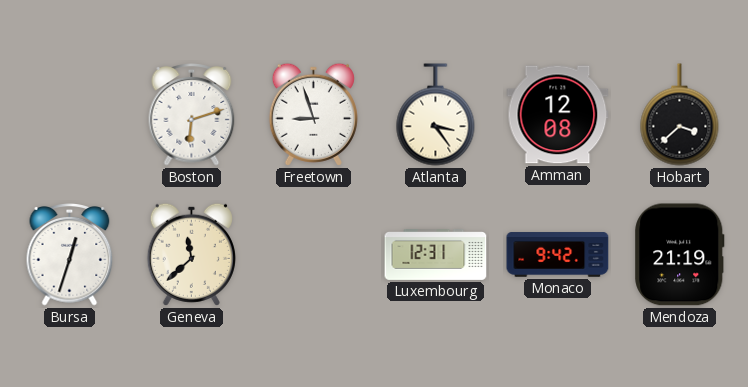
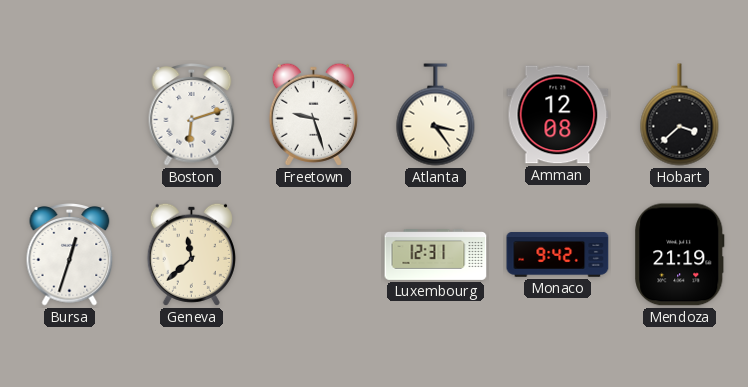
Freetown: 8:57 -> 9:27
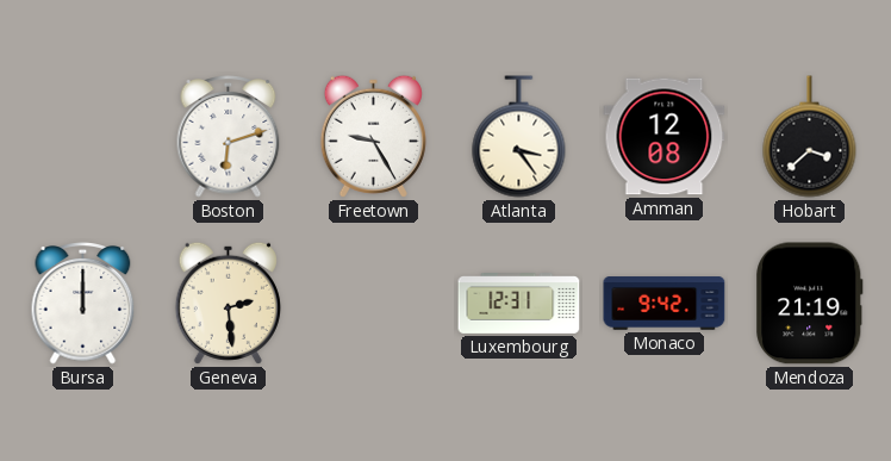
Freetown: 9:27 -> 9:25
Bursa: 12:33 -> 12:00
Geneva: 11:38 -> 2:29
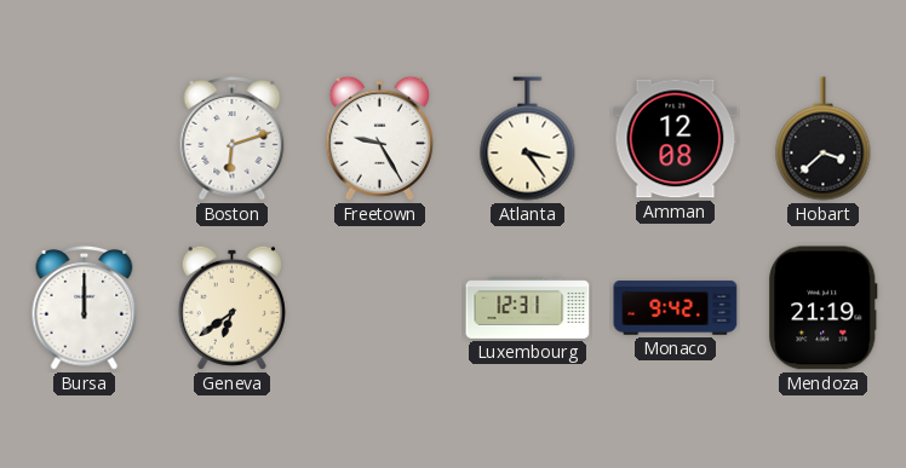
Geneva: 2:29 -> 6:39
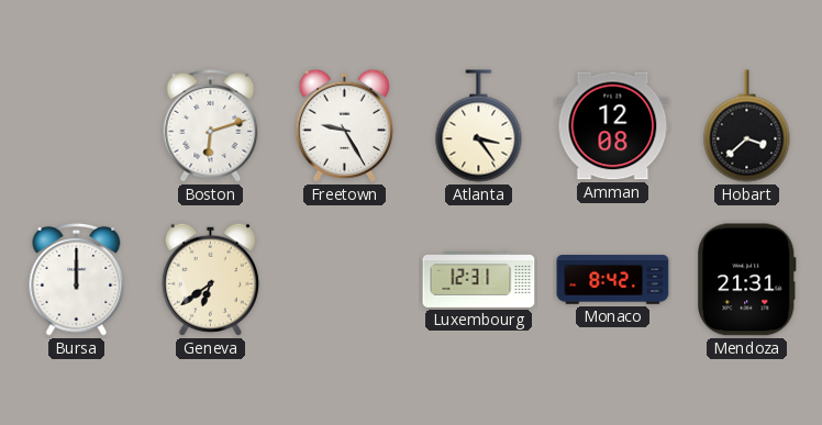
Monaco: 9:42 -> 8:42
Mendoza: 21:19 -> 21:31
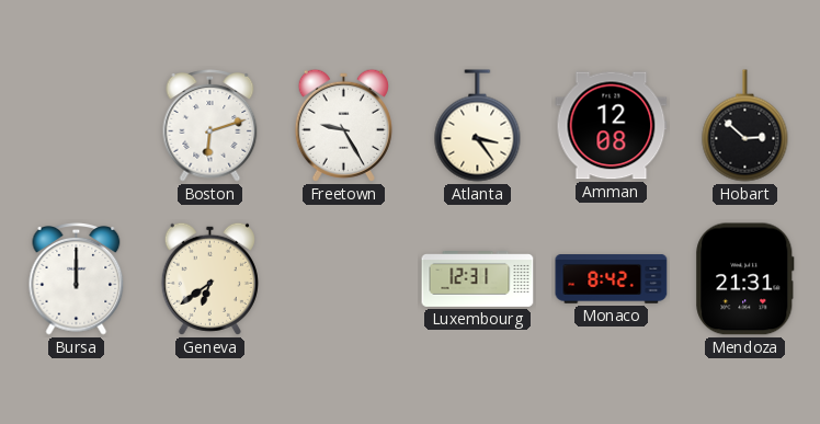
Hobart: 3:38 -> 2:52
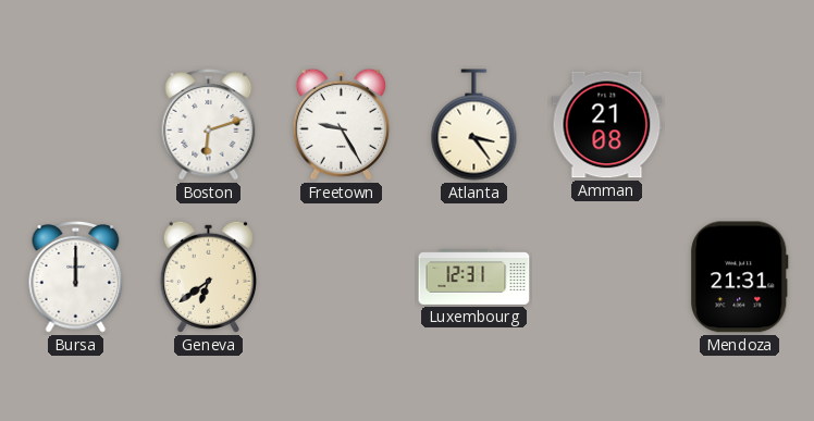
Amman: 12:08 -> 21:08
Hobart: 2:52 -> none
Monaco: 8:42 -> none
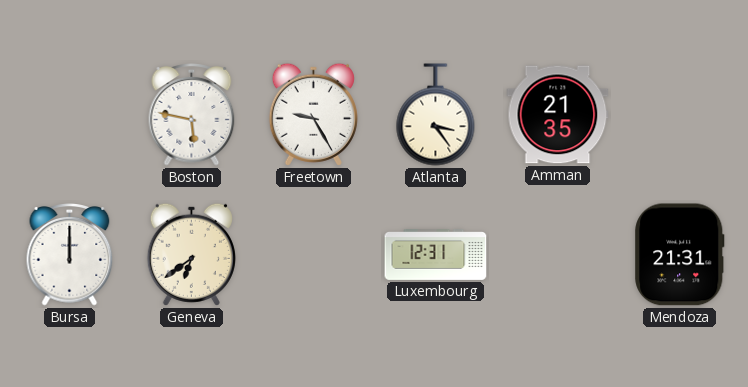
Boston: 6:12 -> 5:47
Amman: 21:08 -> 21:35
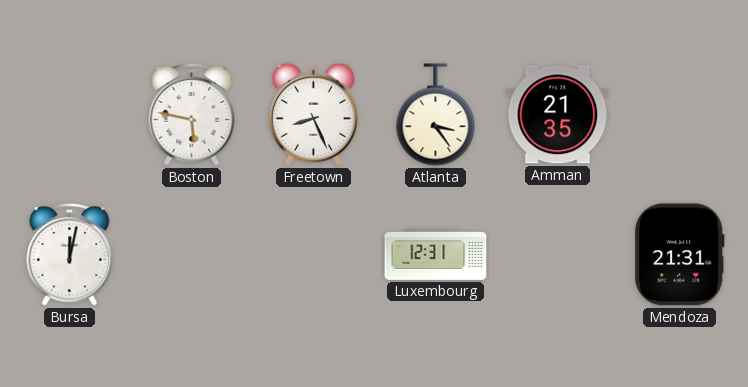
Freetown: 9:25 -> 8:26
Bursa: 12:00 -> 12:02
Geneva: 6:39 -> none
